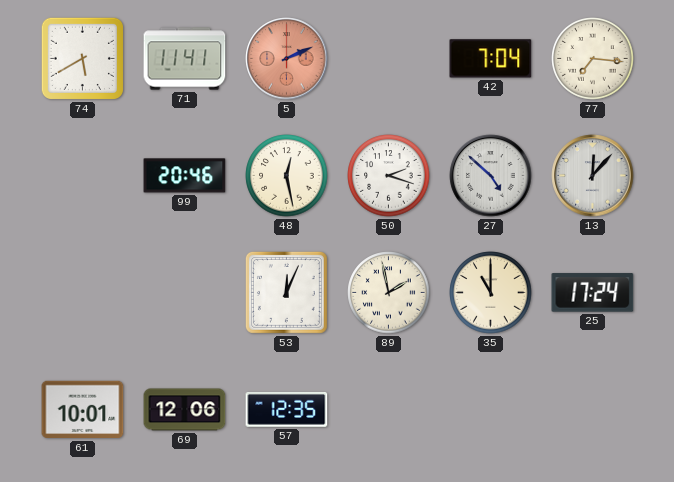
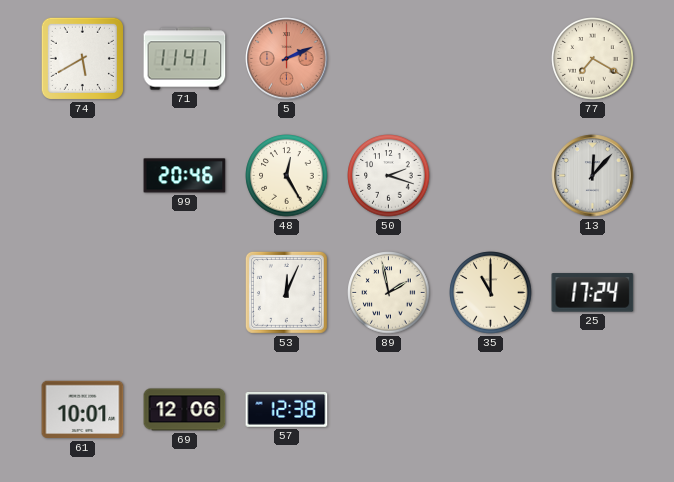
42: 7:04 -> none
77: 7:16 -> 7:20
48: 12:28 -> 12:25
27: 4:52 -> none
57: 12:35 -> 12:38
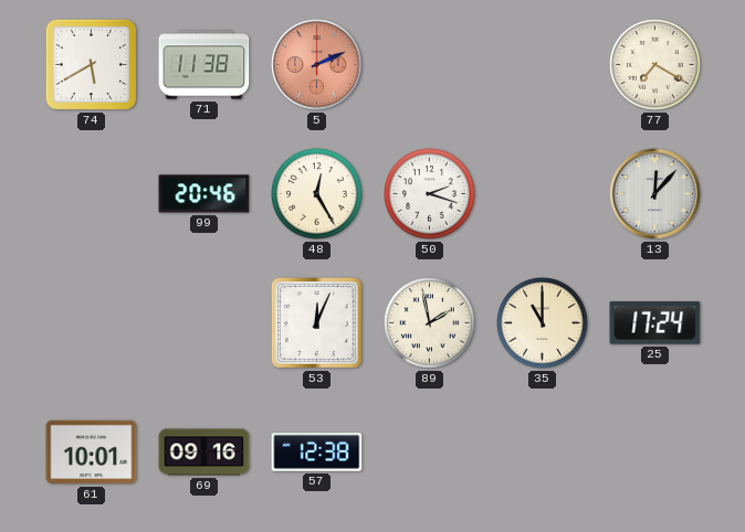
71: 11:41 -> 11:38
69: 12:06 -> 09:16
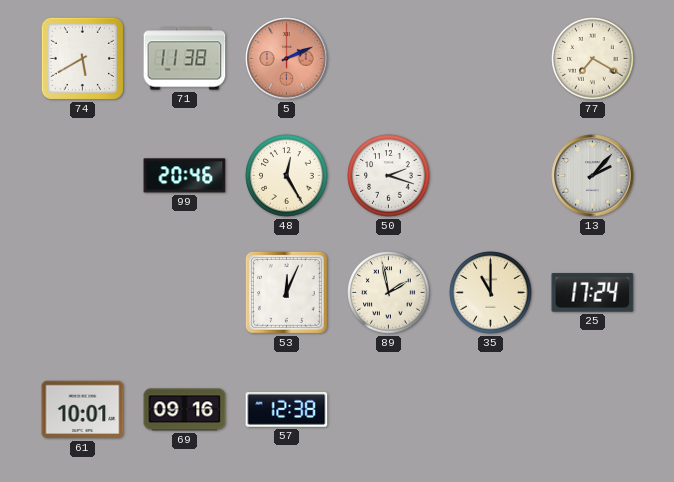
13: 12:07 -> 2:07
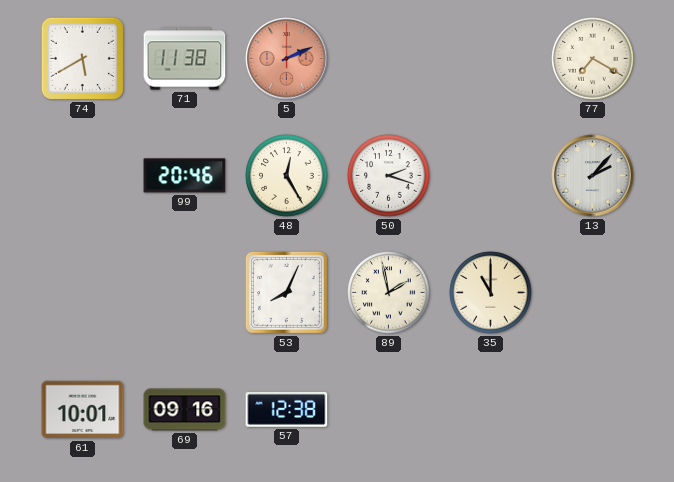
53: 12:04 -> 8:04
25: 17:24 -> none
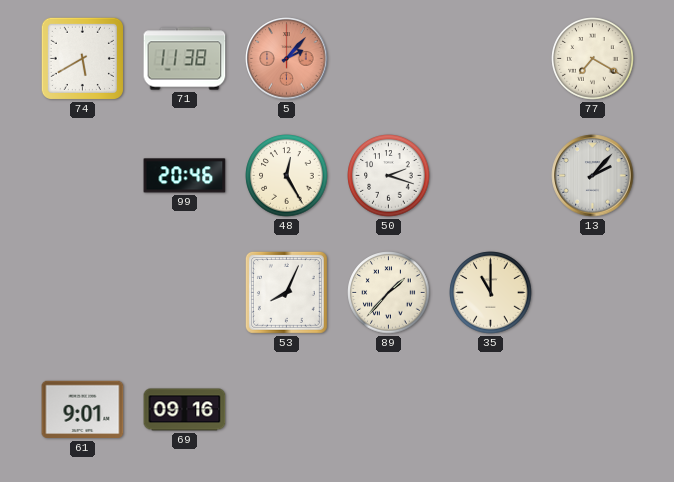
5: 2:11 -> 2:07
89: 1:58 -> 1:37
61: 10:01 -> 9:01
57: 12:38 -> none
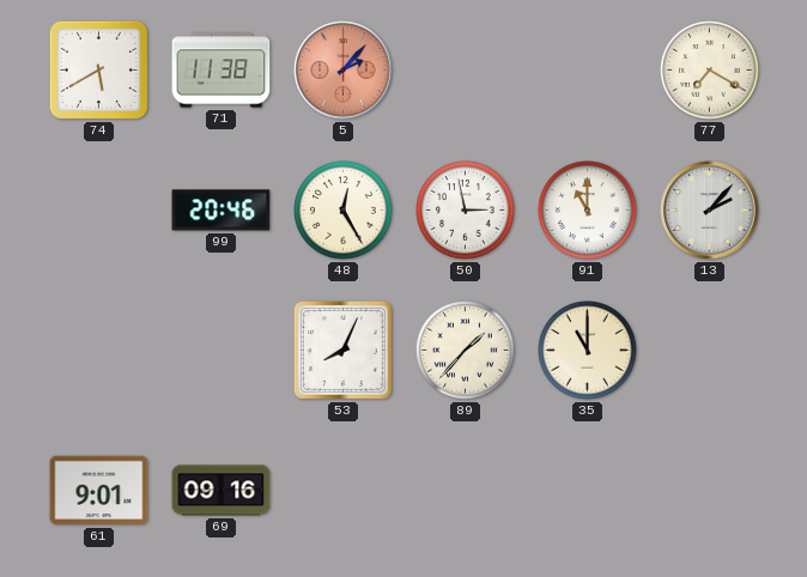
50: 2:18 -> 2:58
91: none -> 11:00
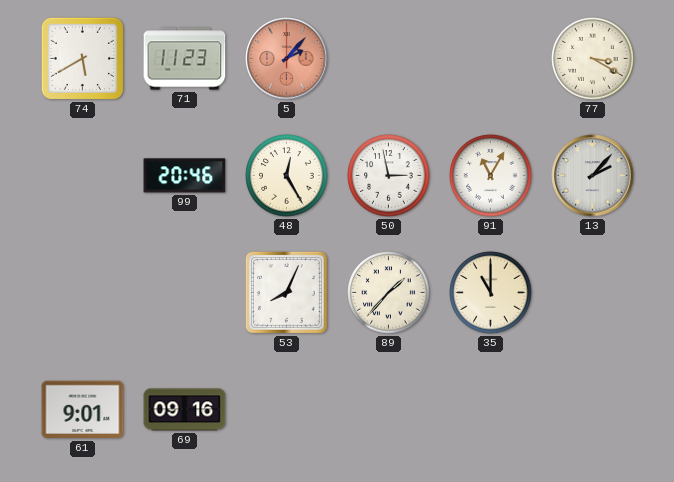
71: 11:38 -> 11:23
77: 7:20 -> 3:20
91: 11:00 -> 11:05
